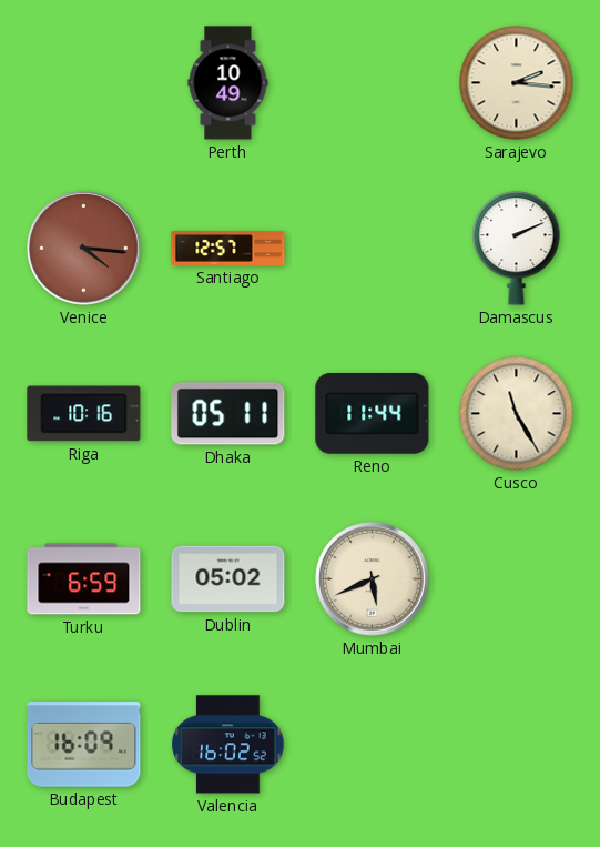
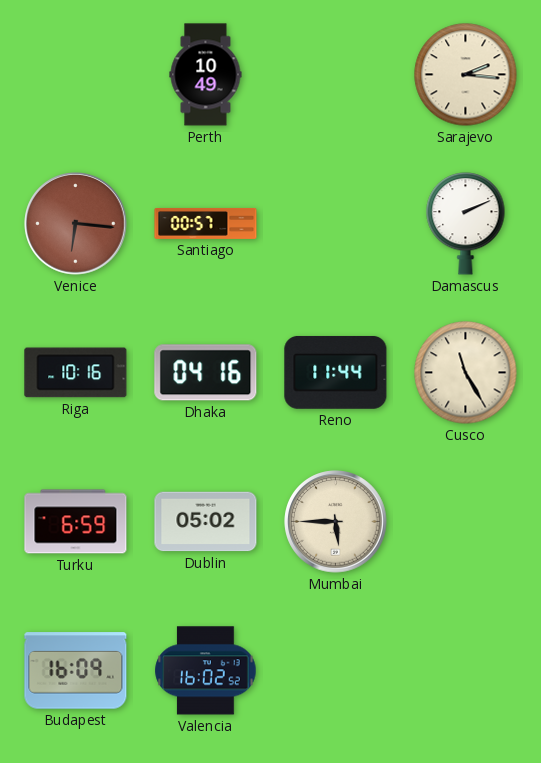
Venice: 4:16 -> 6:16
Santiago: 12:57 -> 00:57
Dhaka: 05:11 -> 04:16
Mumbai: 5:41 -> 5:45
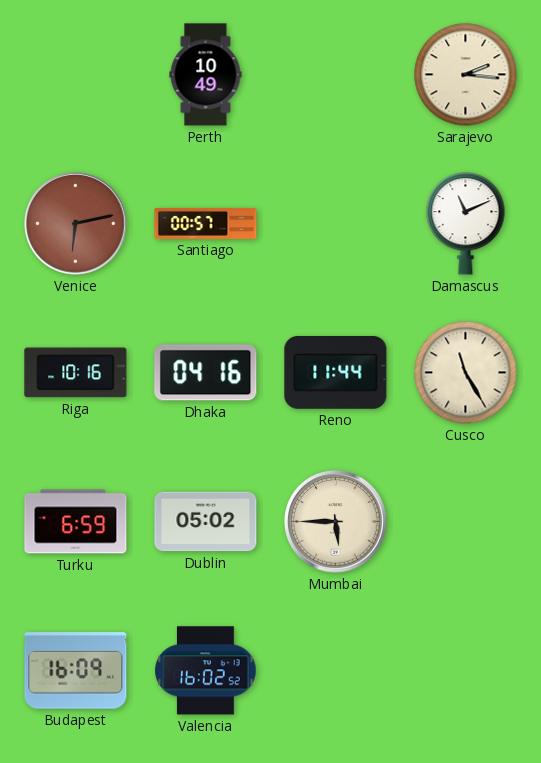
Venice: 6:16 -> 6:13
Damascus: 2:11 -> 11:11
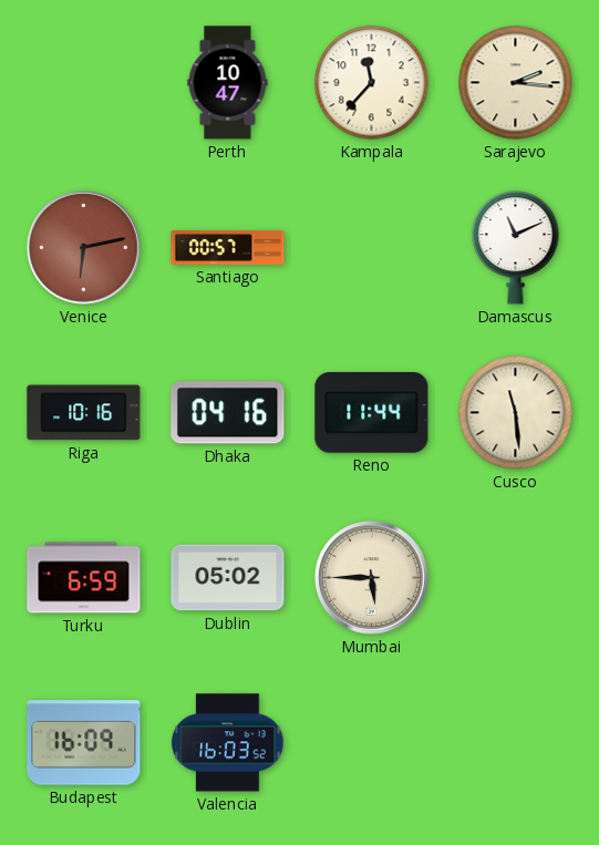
Perth: 10:49 -> 10:47
Kampala: none -> 11:37
Cusco: 11:25 -> 11:29
Valencia: 16:02 -> 16:03
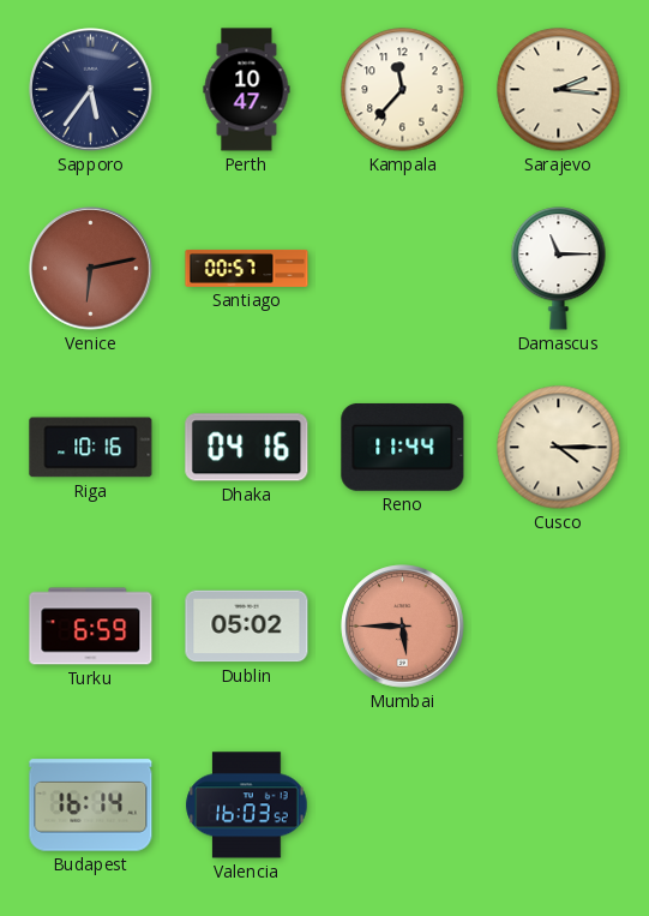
Sapporo: none -> 5:36
Damascus: 11:11 -> 11:15
Cusco: 11:29 -> 4:15
Mumbai dial: cream -> salmon
Budapest: 16:09 -> 16:14
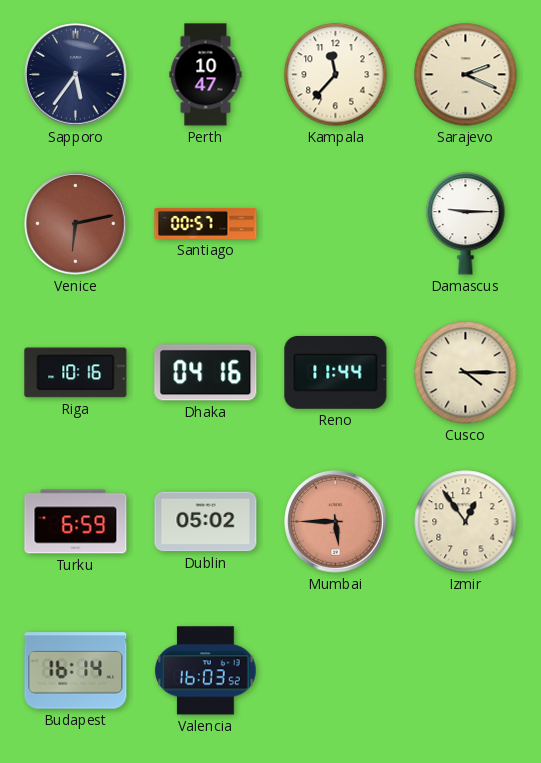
Sarajevo: 2:16 -> 2:19
Damascus: 11:15 -> 9:15
Izmir: none -> 12:54
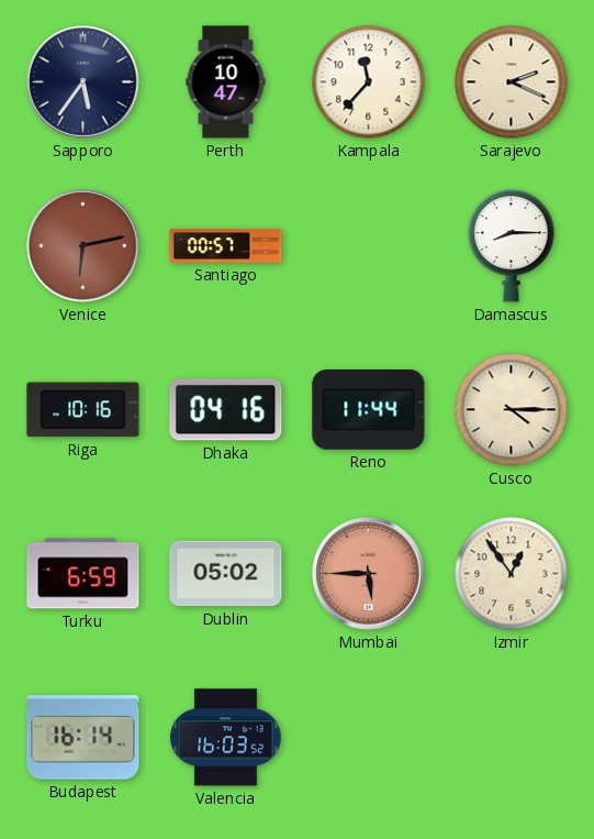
Damascus: 9:15 -> 8:15
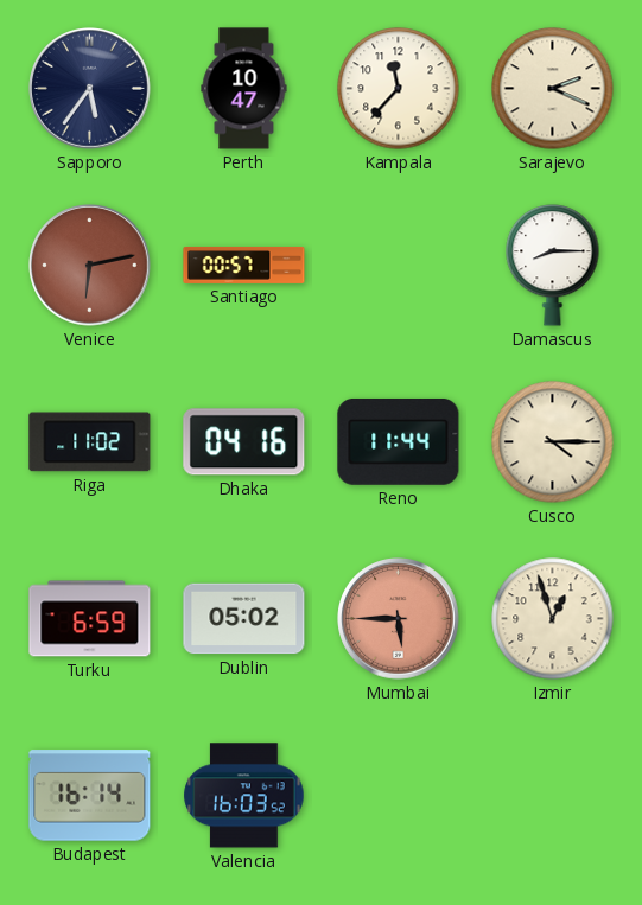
Riga: 10:16 -> 11:02
Izmir: 12:54 -> 12:57
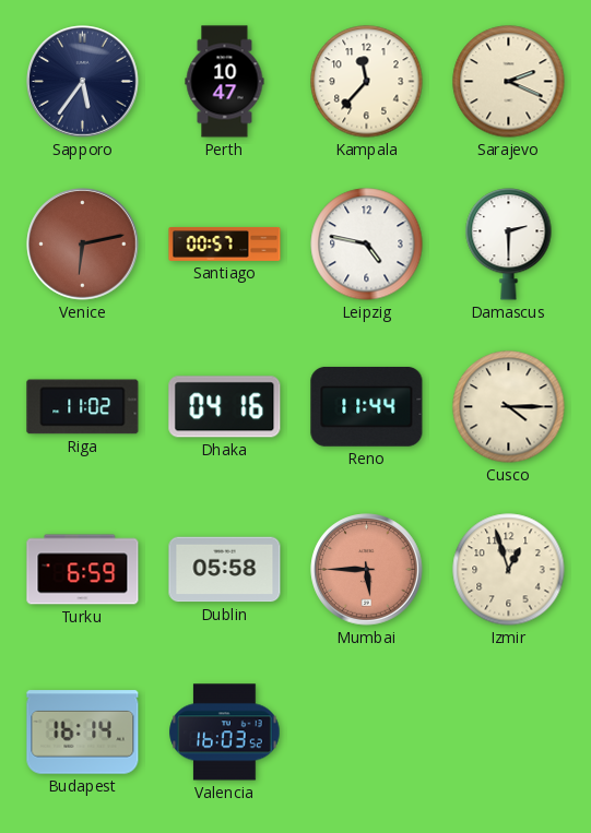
Leipzig: none -> 4:47
Damascus: 8:15 -> 2:30
Dublin: 05:02 -> 05:58
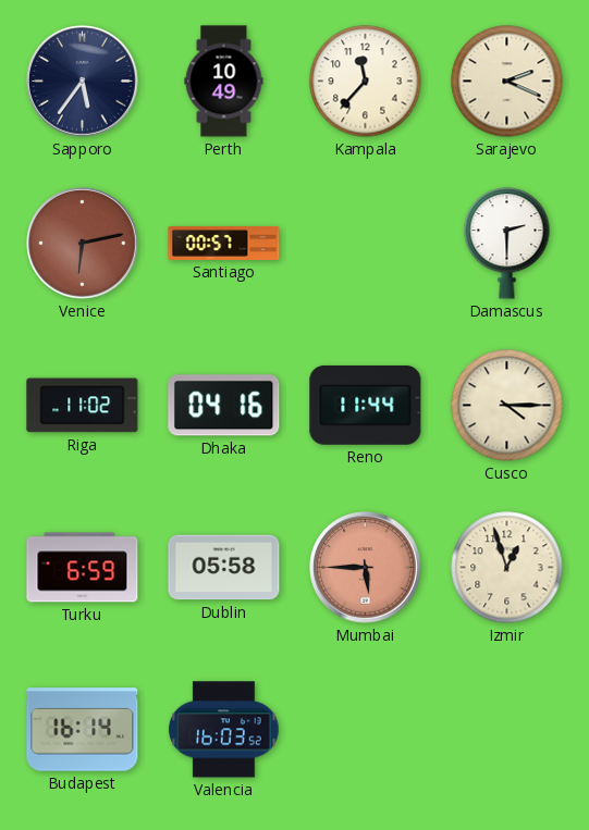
Perth: 10:47 -> 10:49
Leipzig: 4:47 -> none
